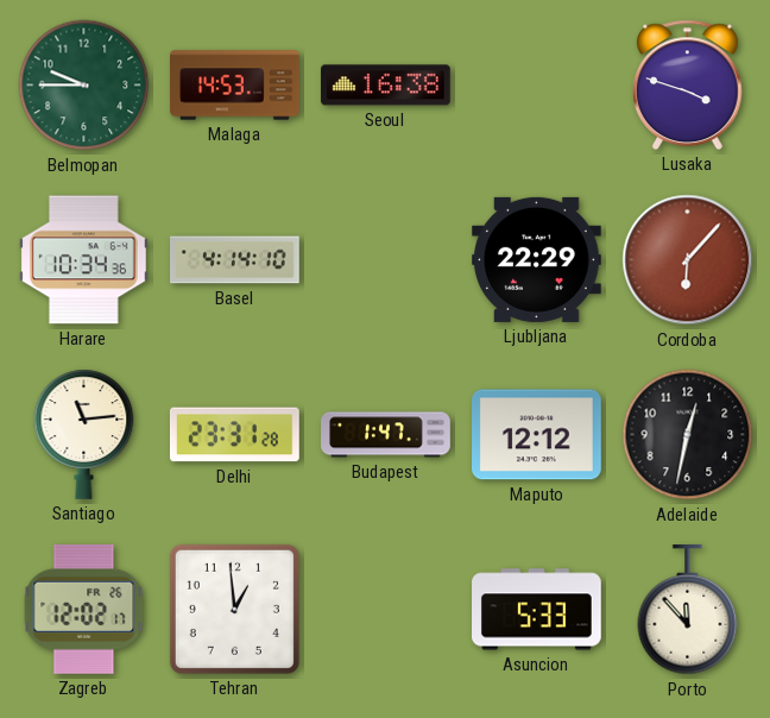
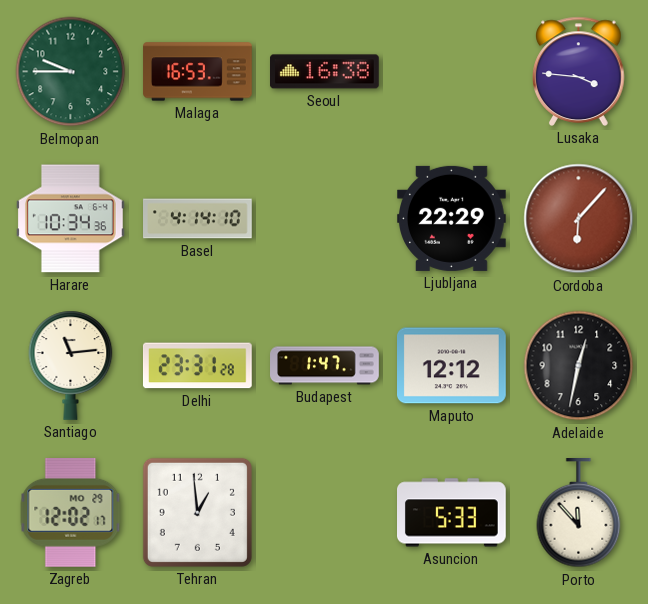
Malaga: 14:53 -> 16:53
Lusaka: 3:48 -> 3:46
Zagreb date: FR 26 -> MO 29
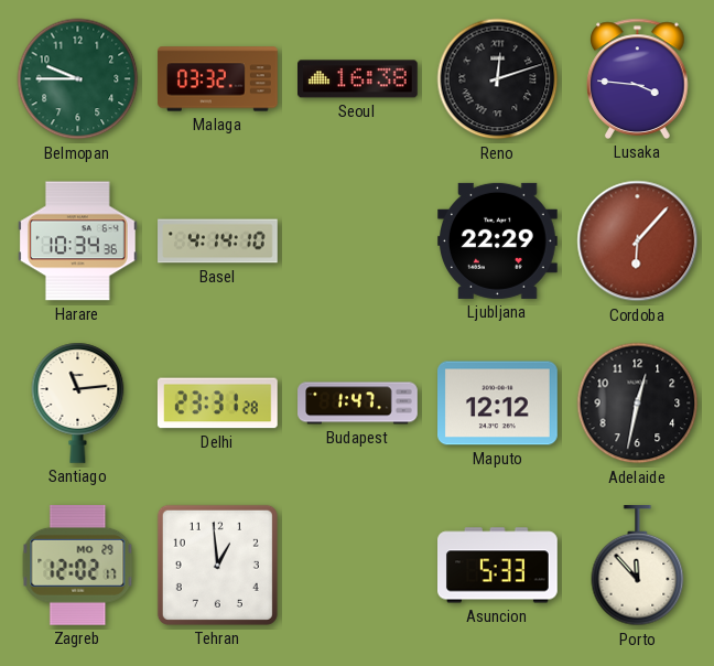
Malaga: 16:53 -> 03:32
Reno: none -> 12:12
